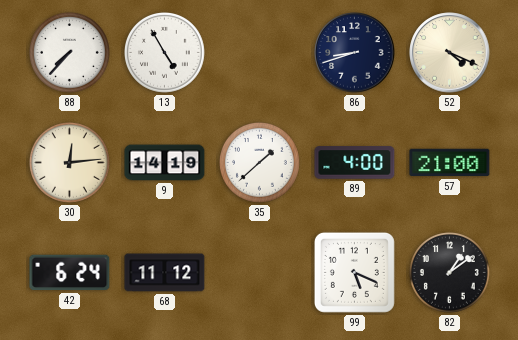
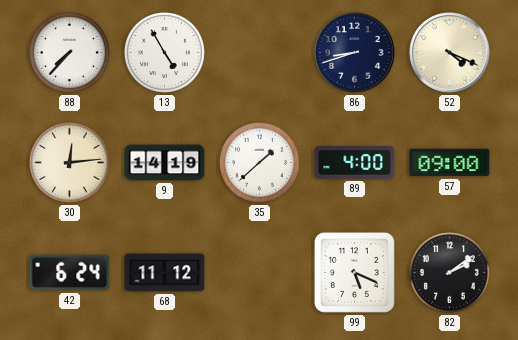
57: 21:00 -> 09:00
82: 1:09 -> 2:09
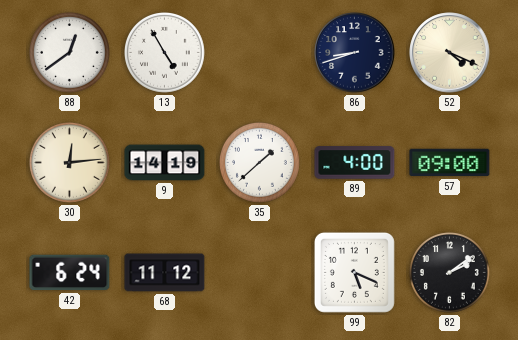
88: 7:37 -> 12:39
